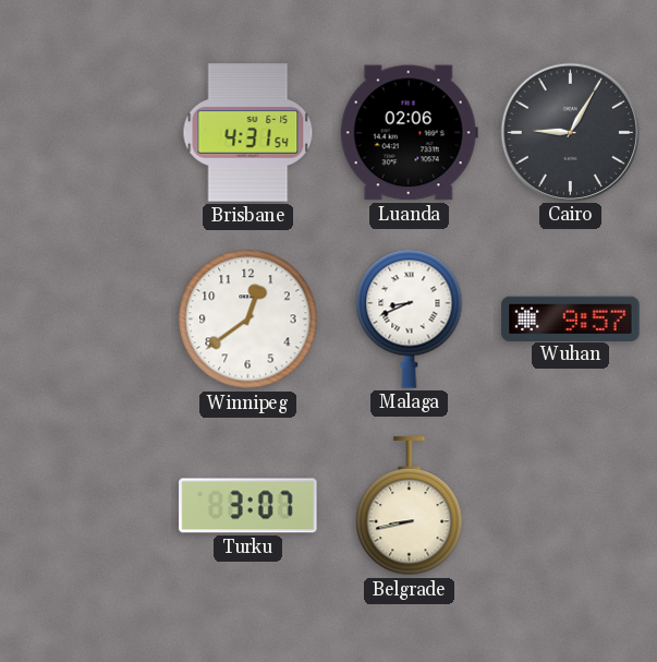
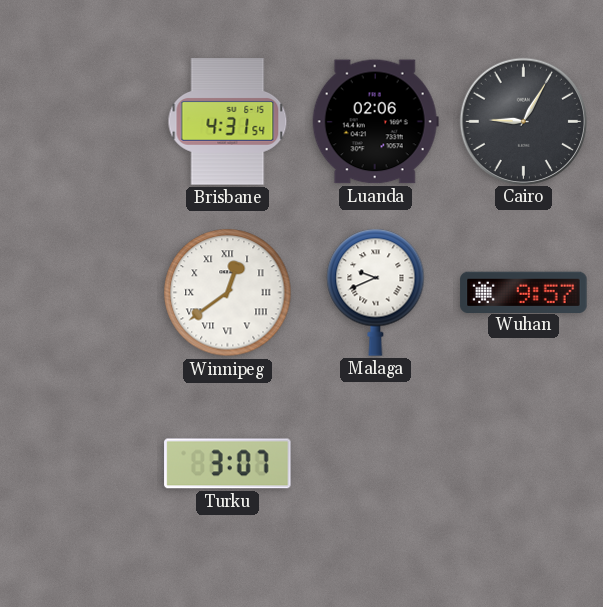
Winnipeg numerals: Arabic -> Roman
Malaga: 8:41 -> 9:41
Belgrade: 8:43 -> none
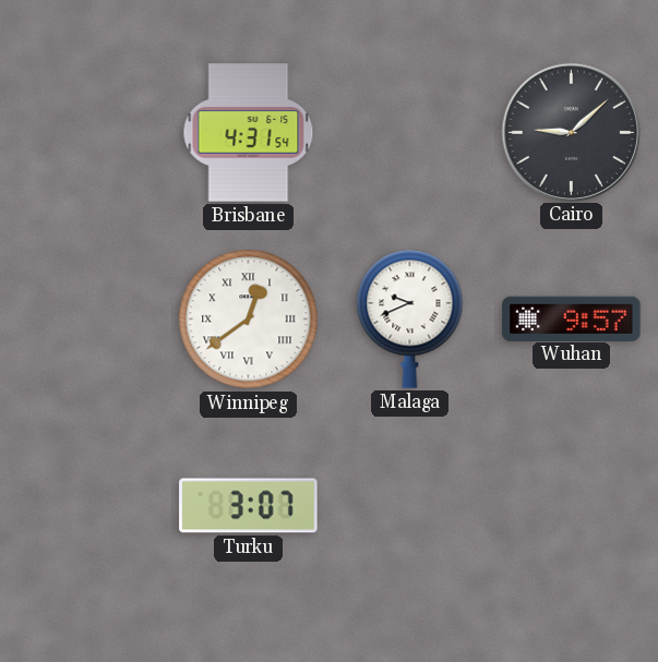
Luanda: 02:06 -> none
Cairo: 9:05 -> 9:08
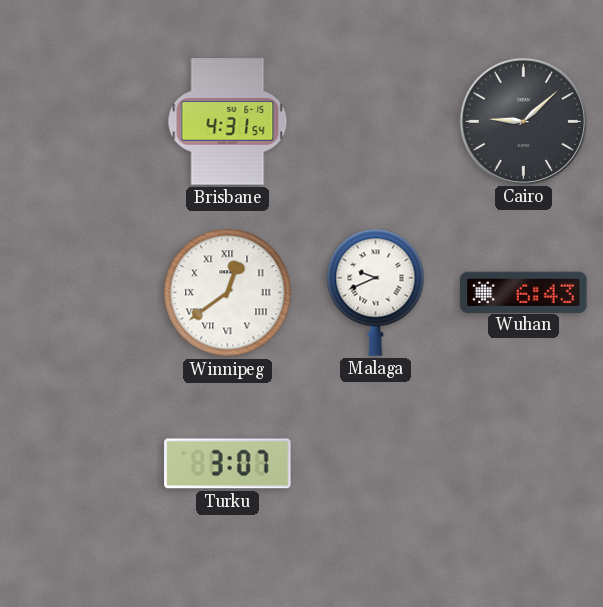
Wuhan: 9:57 -> 6:43
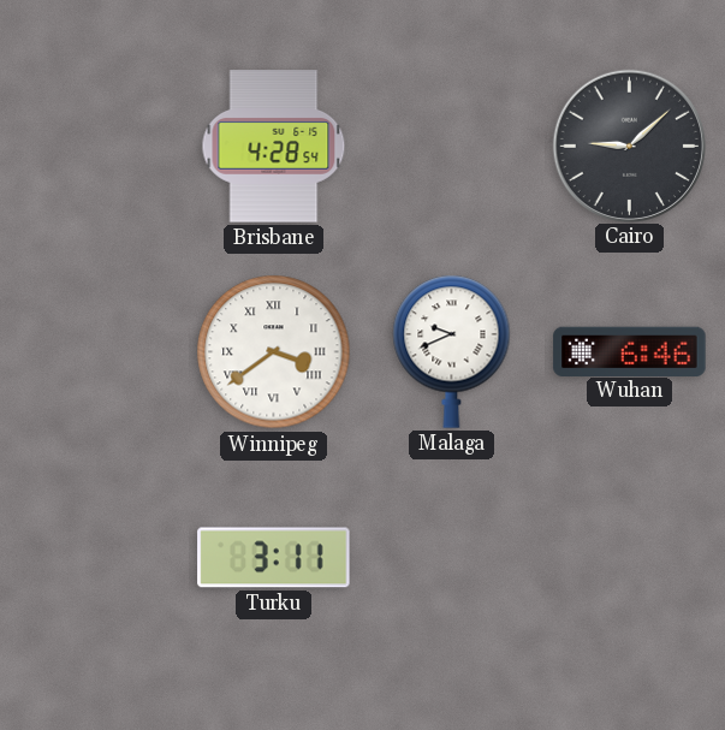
Brisbane: 4:31 -> 4:28
Winnipeg: 12:39 -> 3:39
Wuhan: 6:43 -> 6:46
Turku: 3:07 -> 3:11
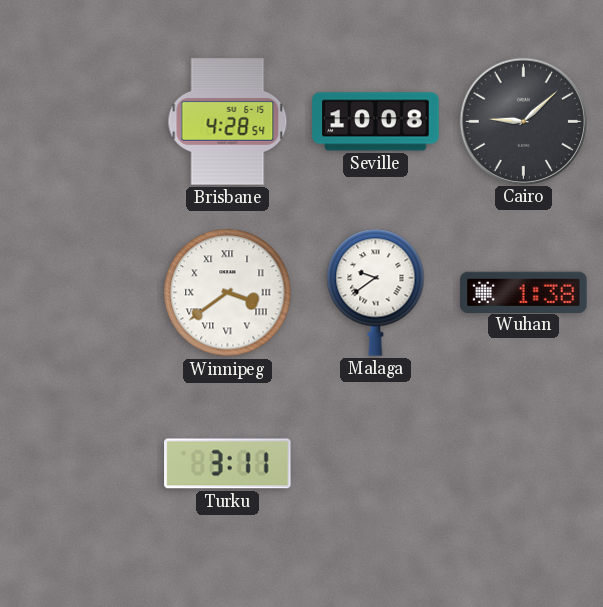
Seville: none -> 10:08
Malaga: 9:41 -> 9:39
Wuhan: 6:46 -> 1:38
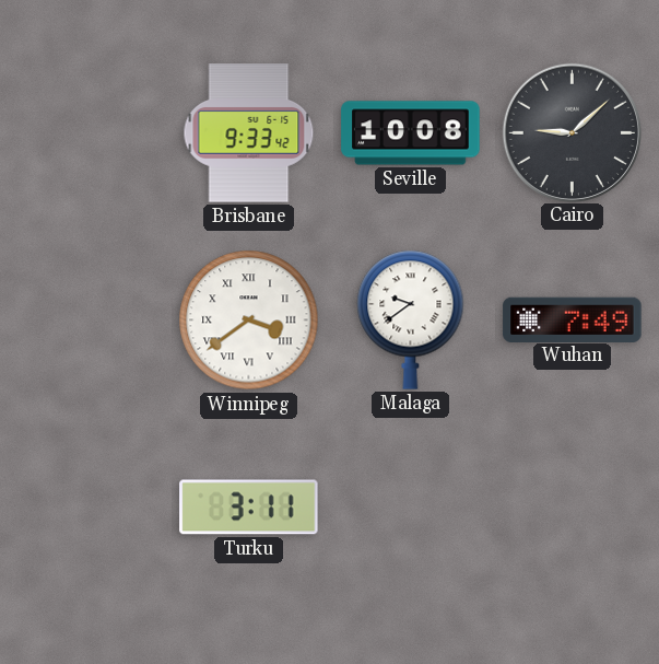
Brisbane: 4:28 -> 9:33
Wuhan: 1:38 -> 7:49
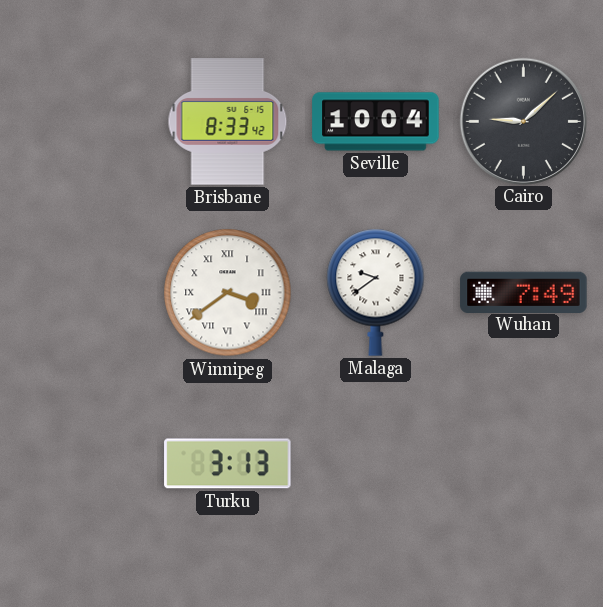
Brisbane: 9:33 -> 8:33
Seville: 10:08 -> 10:04
Turku: 3:11 -> 3:13
